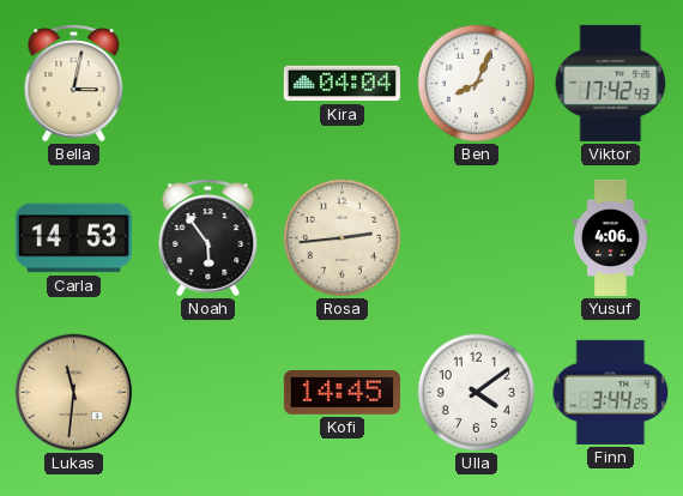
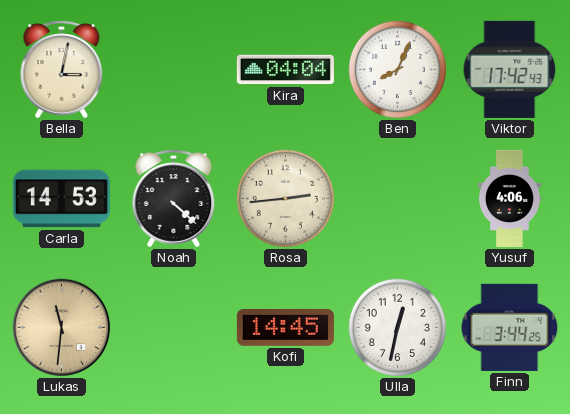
Noah: 5:54 -> 4:22
Ulla: 4:09 -> 12:32
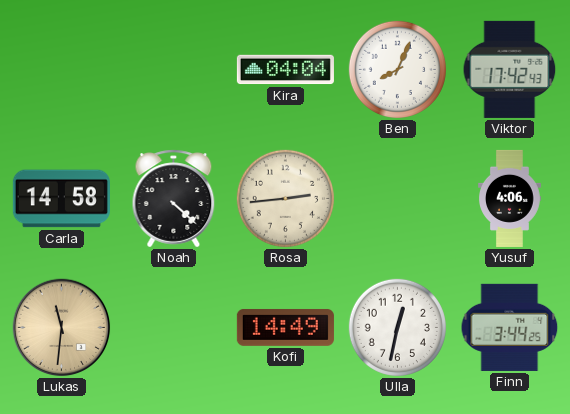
Bella: 3:02 -> none
Carla: 14:53 -> 14:58
Kofi: 14:45 -> 14:49
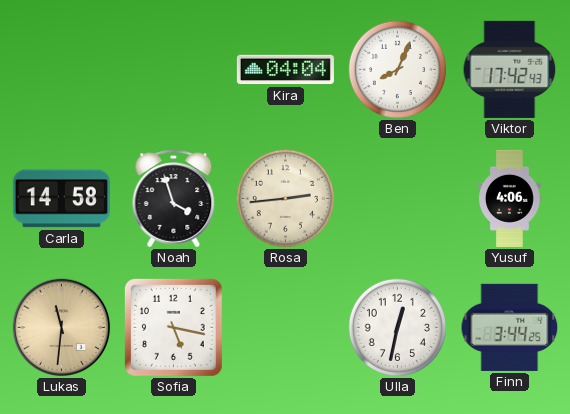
Noah: 4:22 -> 3:57
Sofia: none -> 5:17
Kofi: 14:49 -> none
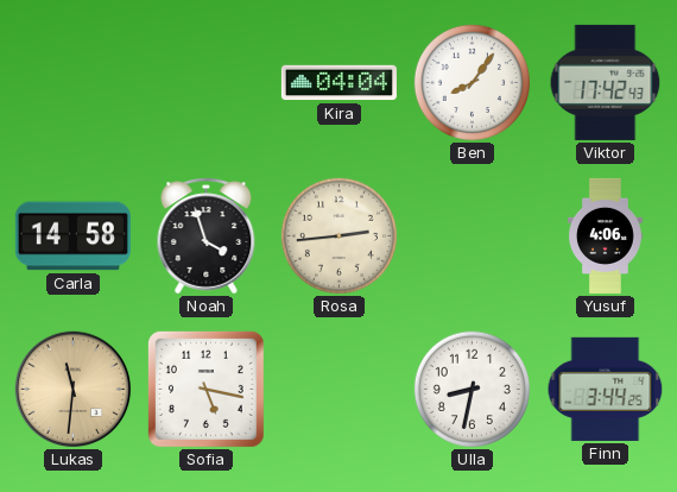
Ben: 8:04 -> 8:06
Ulla: 12:32 -> 8:32
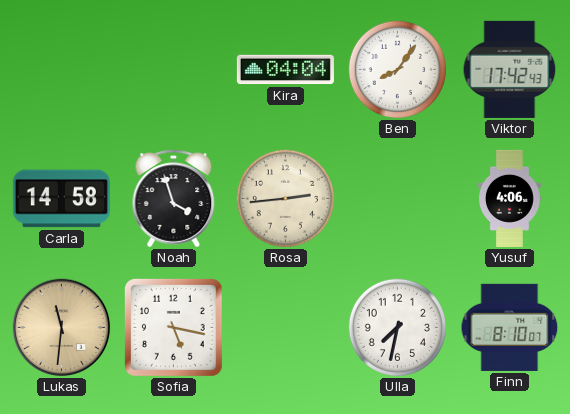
Ulla: 8:32 -> 7:32
Finn: 3:44 -> 8:10
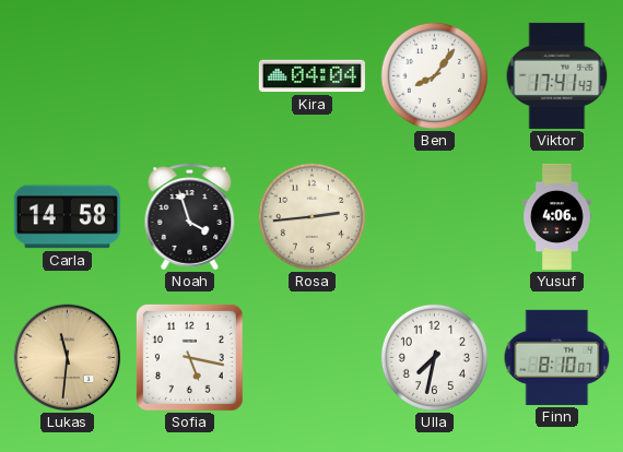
Viktor: 17:42 -> 17:41
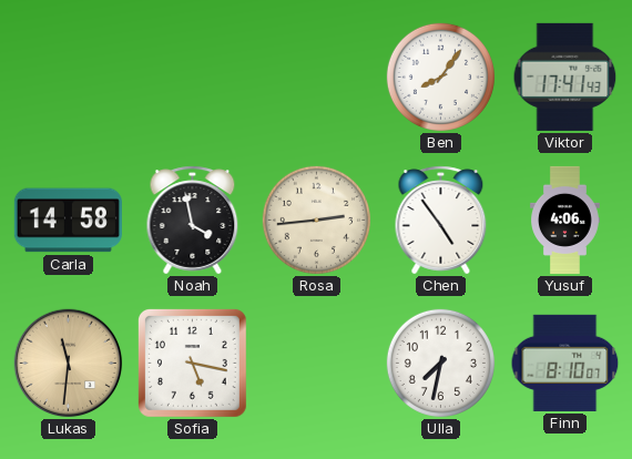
Kira: 04:04 -> none
Noah: 3:57 -> 3:58
Chen: none -> 4:54
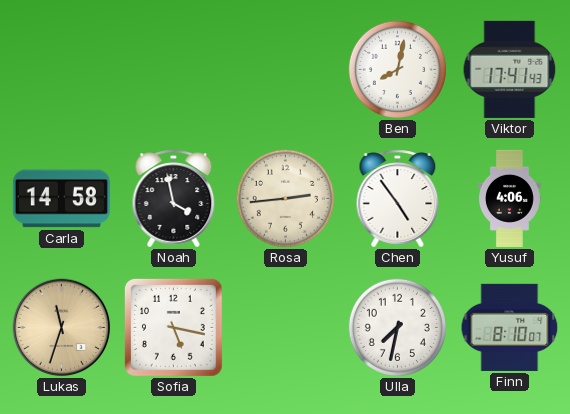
Ben: 8:06 -> 8:02
Lukas: 11:31 -> 11:33
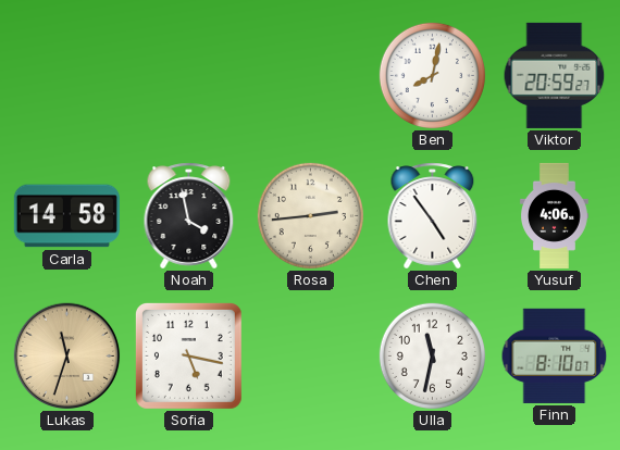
Viktor: 17:41 -> 20:59
Ulla: 7:32 -> 11:32
